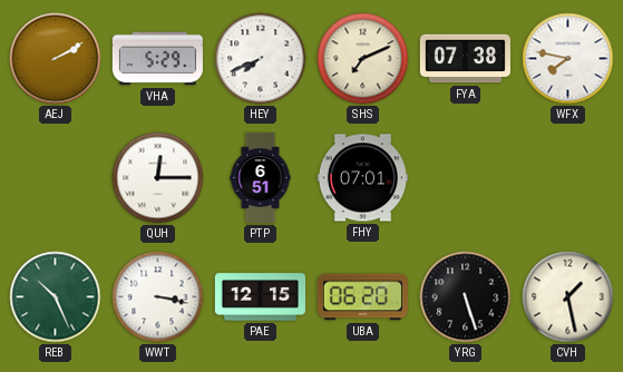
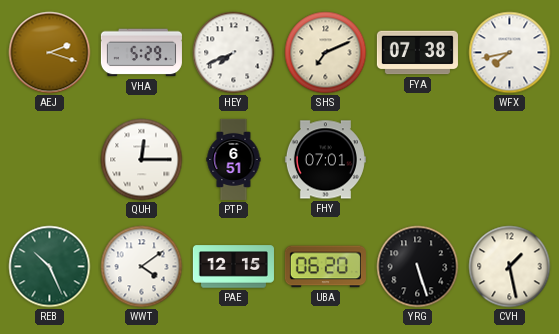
AEJ: 2:10 -> 2:18
WFX: 7:47 -> 7:43
WWT: 3:17 -> 4:09
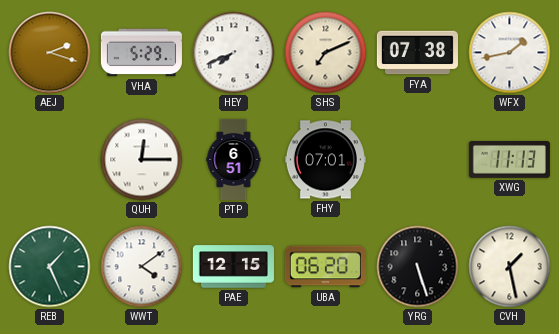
WFX: 7:43 -> 1:43
XWG: none -> 11:13
REB: 10:26 -> 1:26
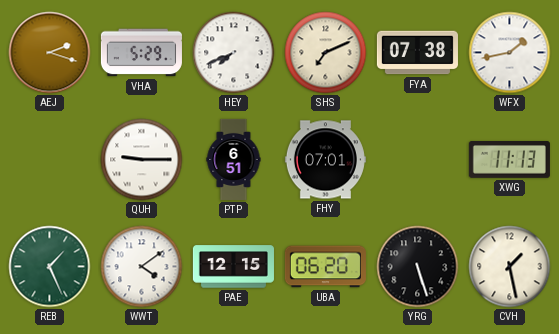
QUH: 12:15 -> 9:15
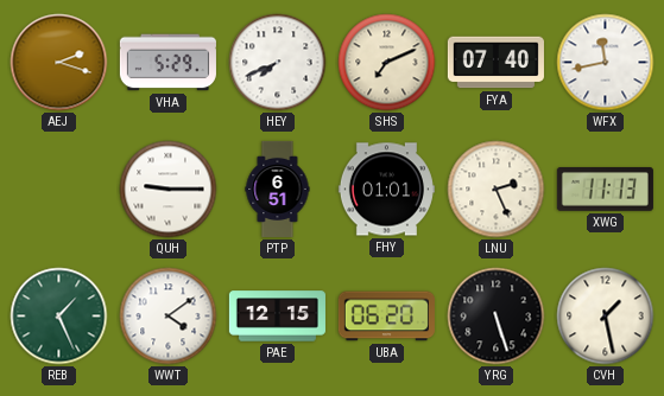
FYA: 07:38 -> 07:40
WFX: 1:43 -> 11:43
FHY: 07:01 -> 01:01
LNU: none -> 2:26
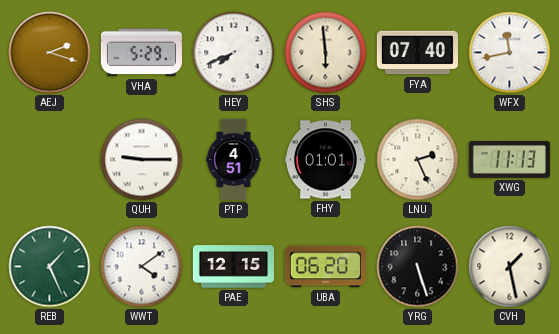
SHS: 7:11 -> 5:59
PTP: 6:51 -> 4:51
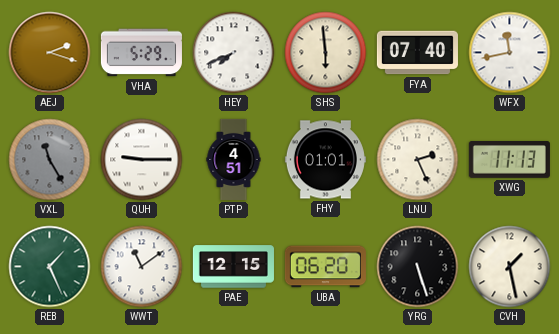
VXL: none -> 11:25
WWT: 4:09 -> 11:09
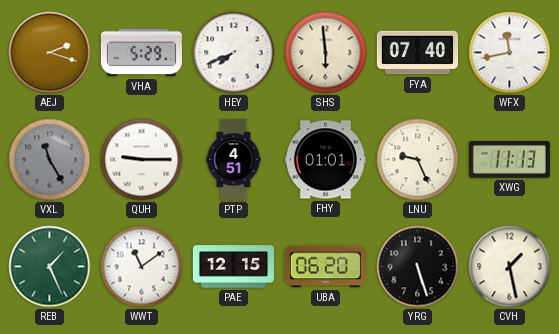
LNU: 2:26 -> 9:26
